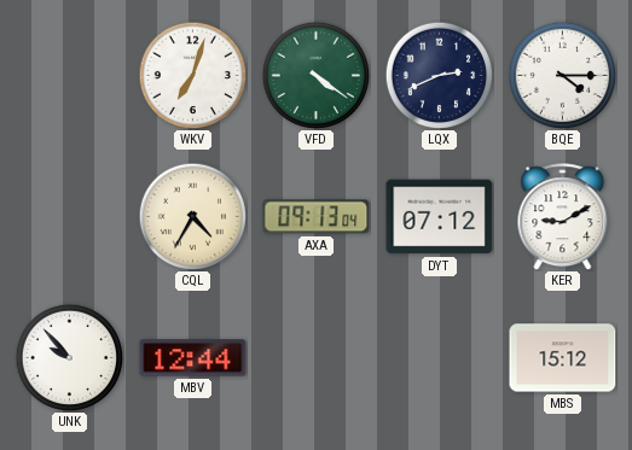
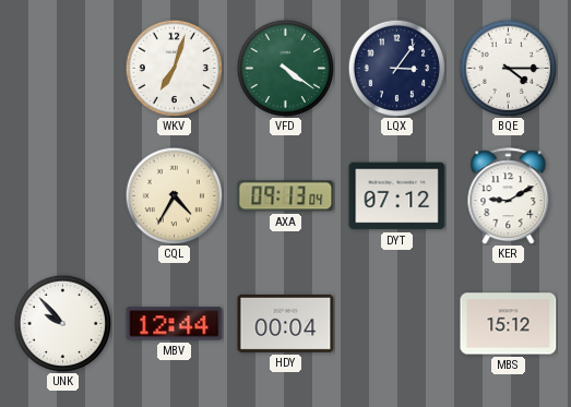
LQX: 2:41 -> 3:06
HDY: none -> 00:04
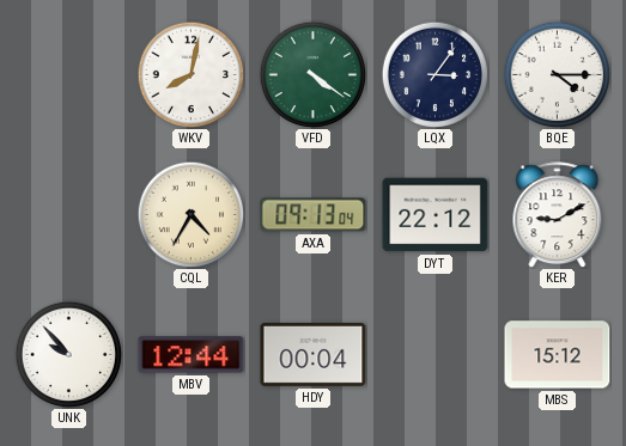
WKV: 7:03 -> 8:02
DYT: 07:12 -> 22:12
